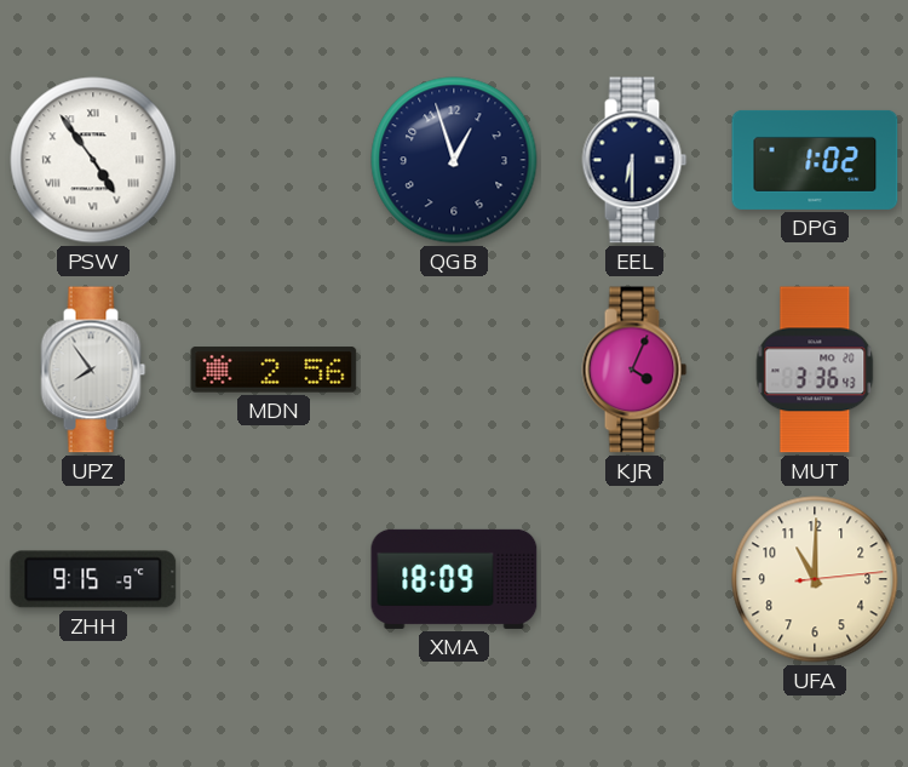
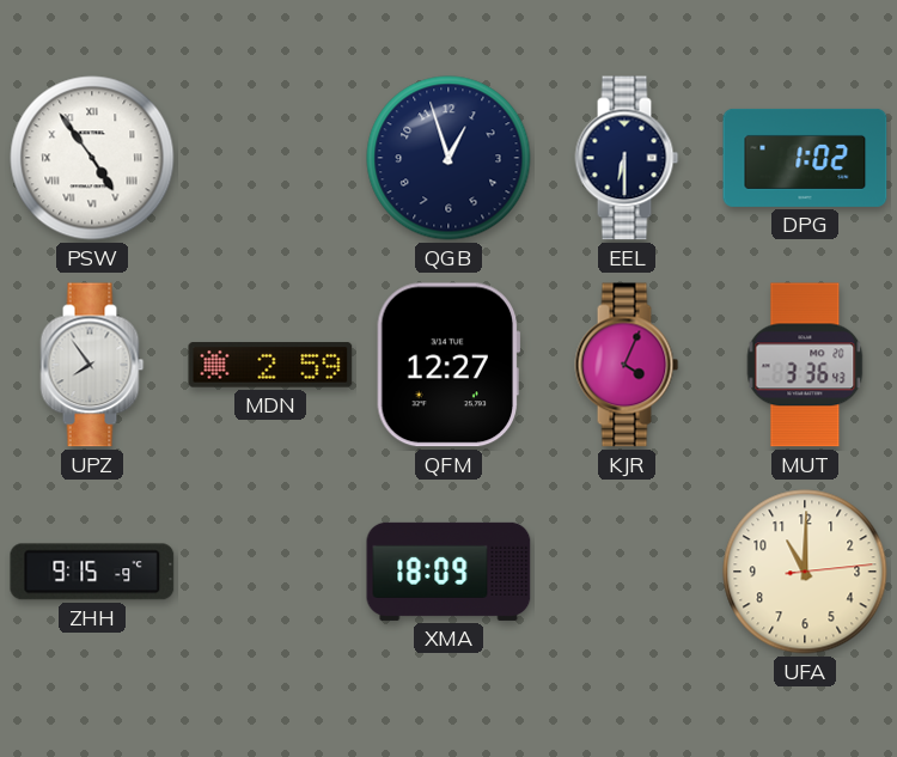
MDN: 2:56 -> 2:59
QFM: none -> 12:27
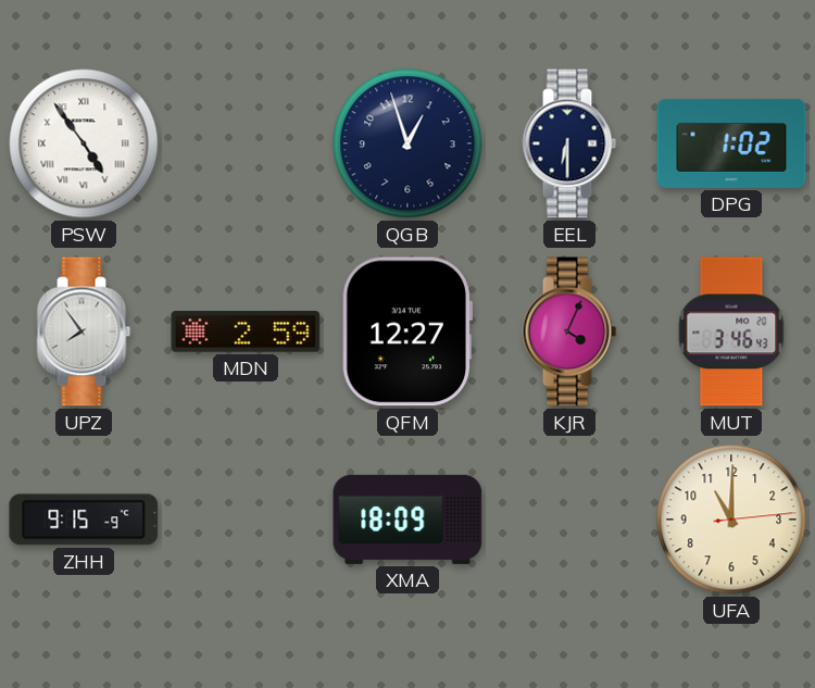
MUT: 3:36 -> 3:46
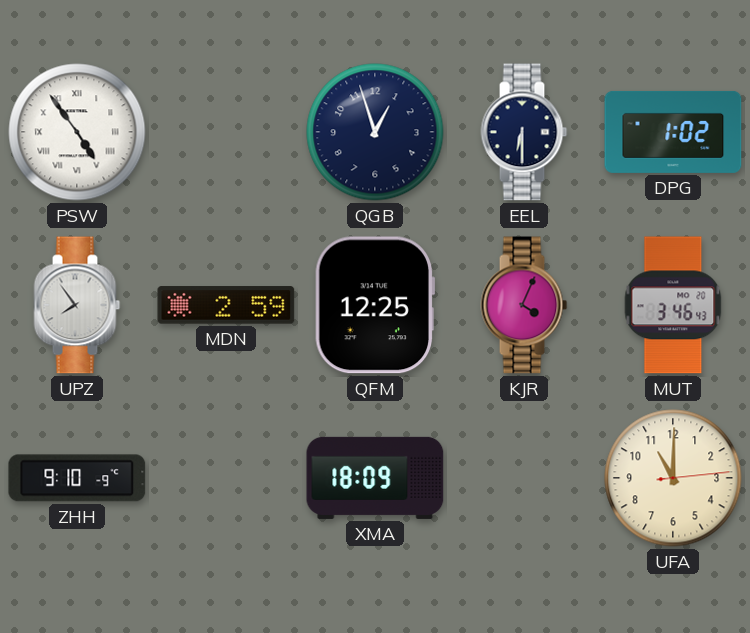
QFM: 12:27 -> 12:25
ZHH: 9:15 -> 9:10
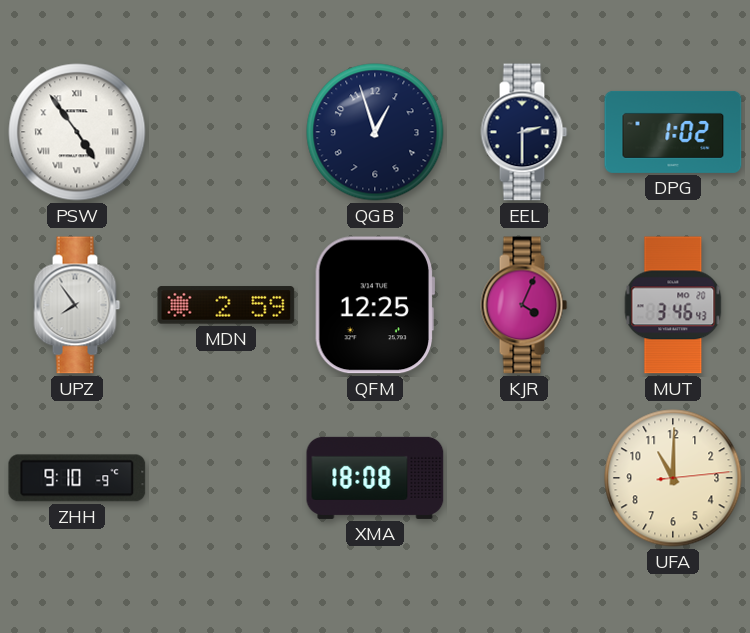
EEL: 6:30 -> 2:30
XMA: 18:09 -> 18:08
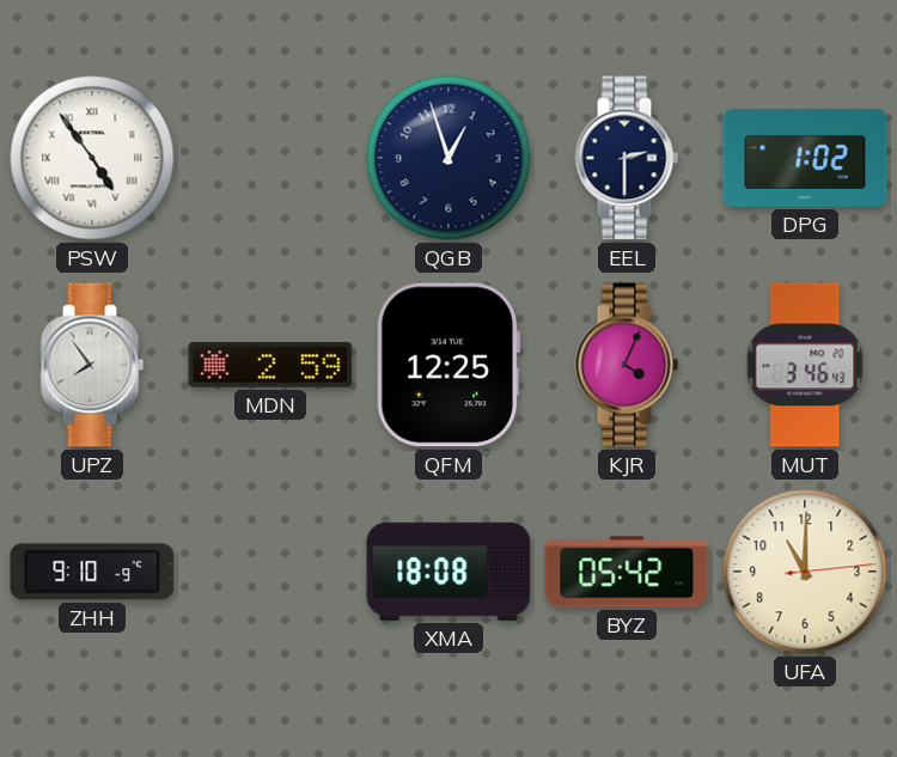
BYZ: none -> 05:42
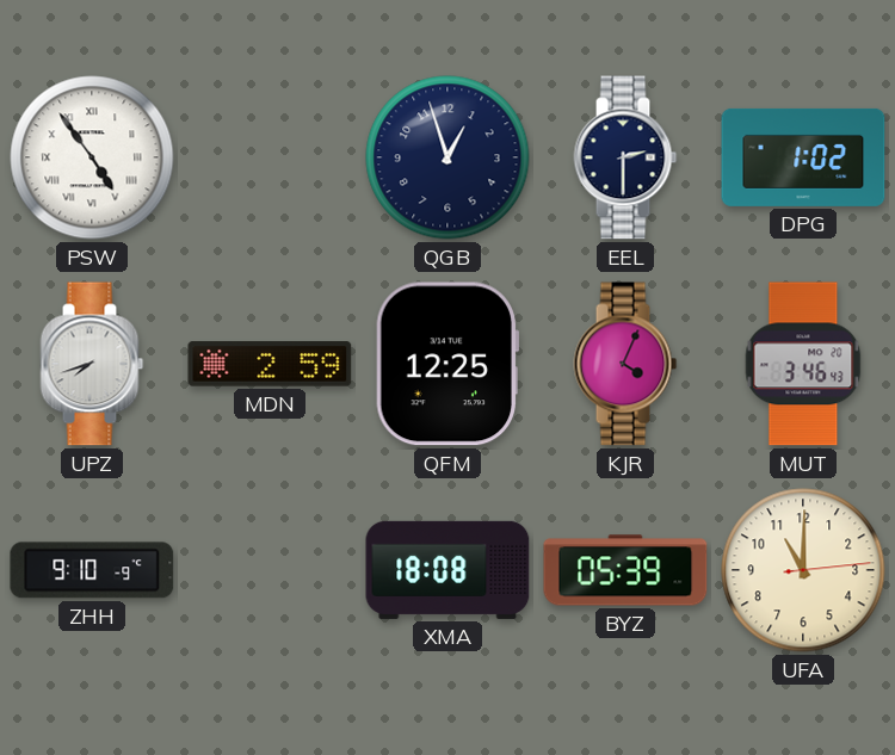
UPZ: 7:54 -> 7:42
BYZ: 05:42 -> 05:39
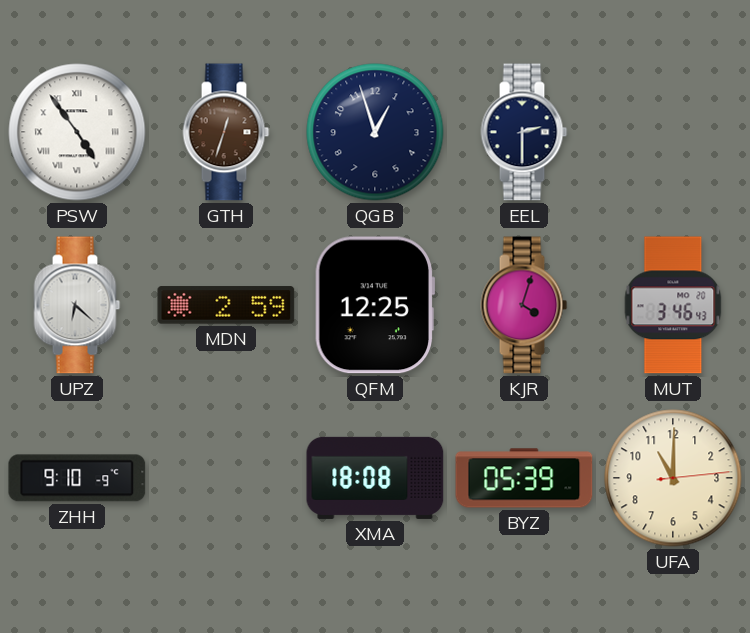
GTH: none -> 12:33
DPG: 1:02 -> none
UPZ: 7:42 -> 6:22
KJR: 4:04 -> 4:03
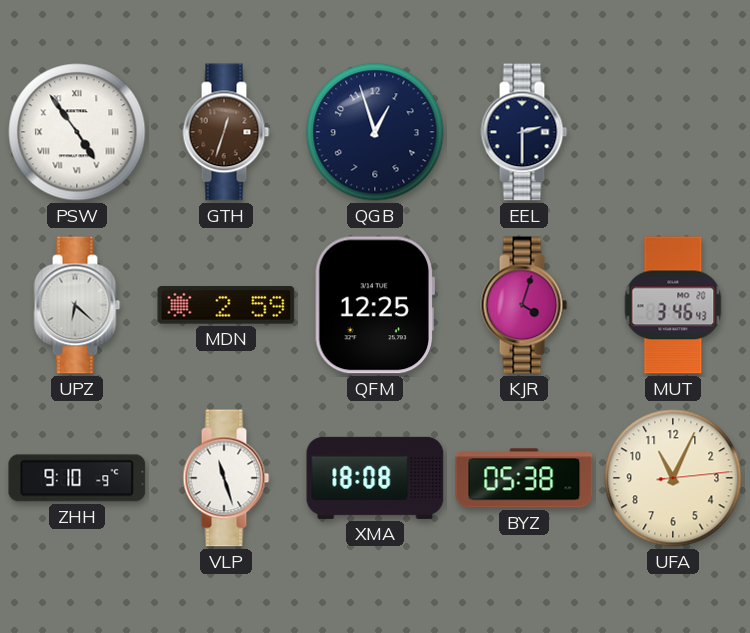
VLP: none -> 11:27
BYZ: 05:39 -> 05:38
UFA: 11:00 -> 11:04
